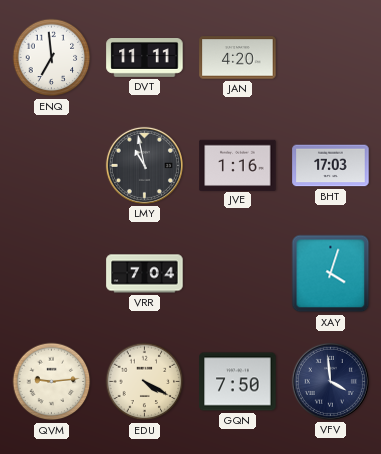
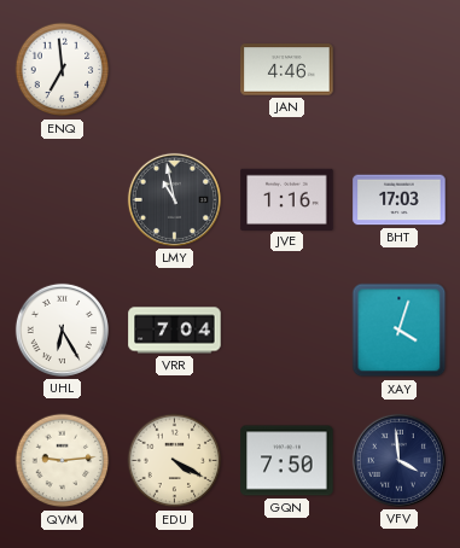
DVT: 11:11 -> none
JAN: 4:20 -> 4:46
UHL: none -> 6:25
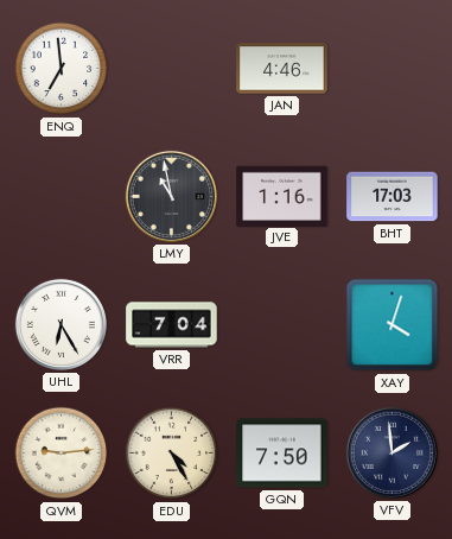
EDU: 4:20 -> 4:25
VFV: 3:59 -> 1:59
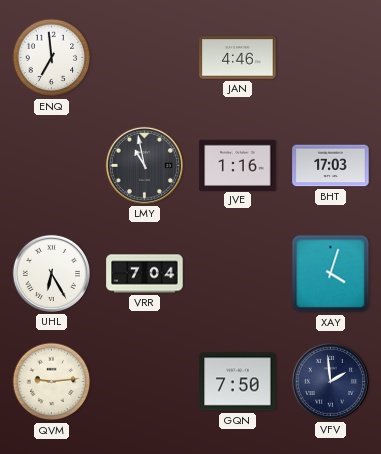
EDU: 4:25 -> none
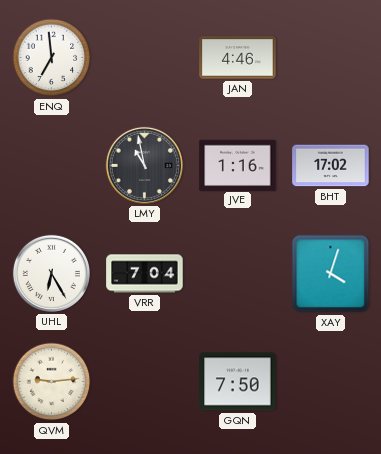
BHT: 17:03 -> 17:02
VFV: 1:59 -> none
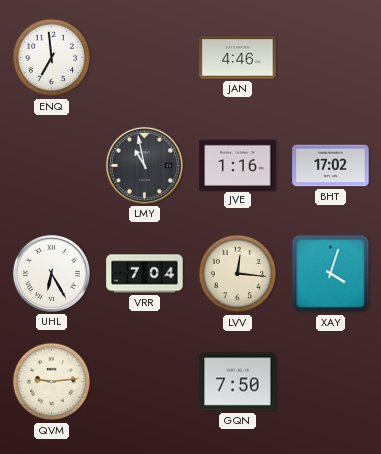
LVV: none -> 12:16
